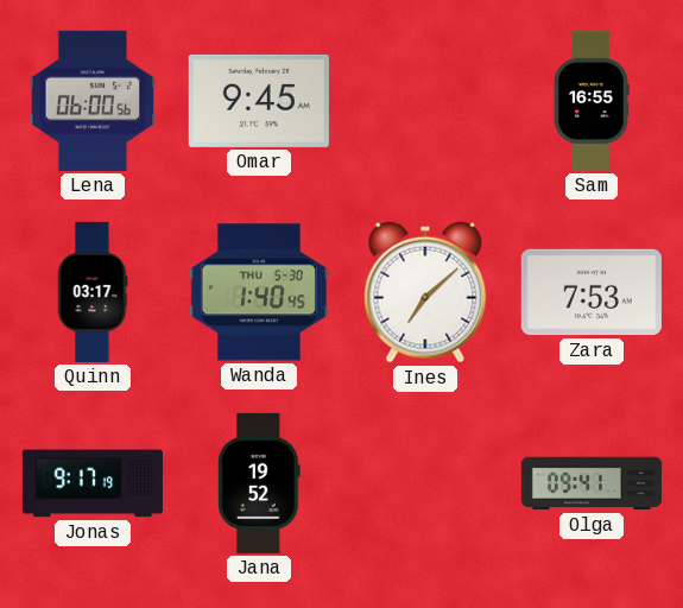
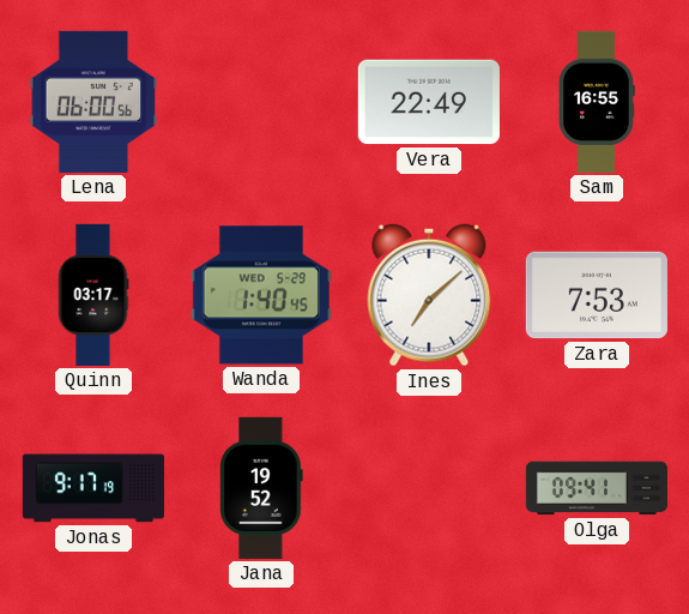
Omar: 9:45 -> none
Vera: none -> 22:49
Wanda date: THU 5-30 -> WED 5-29
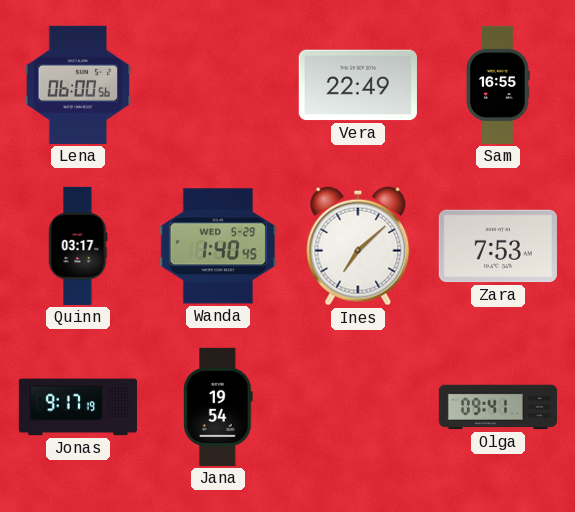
Jana: 19:52 -> 19:54
